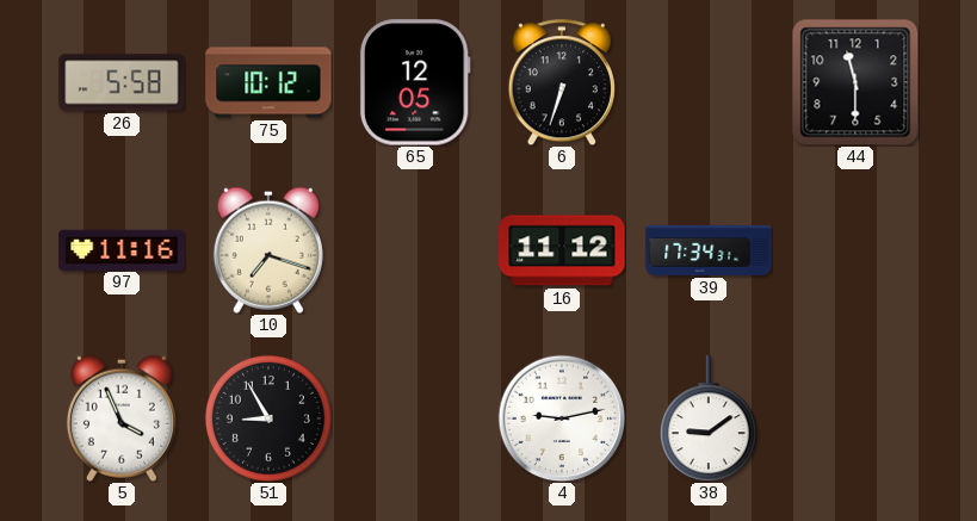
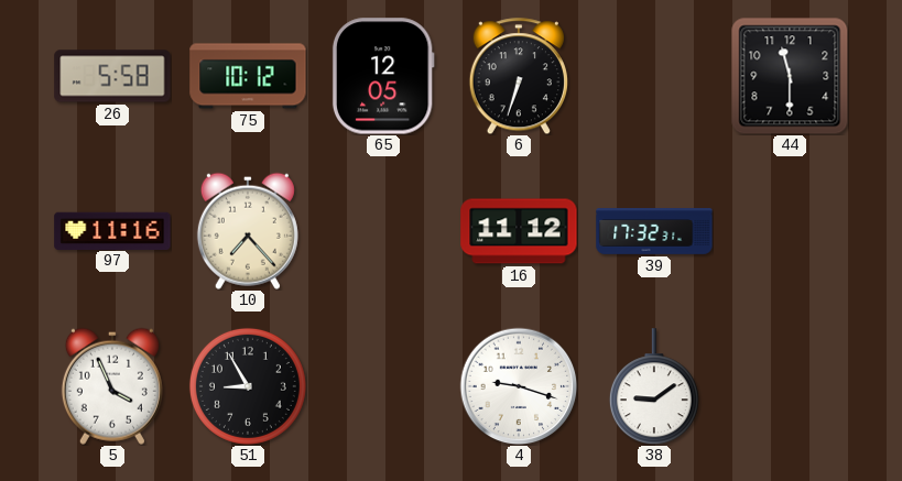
10: 7:18 -> 7:23
39: 17:34 -> 17:32
4: 9:13 -> 9:18
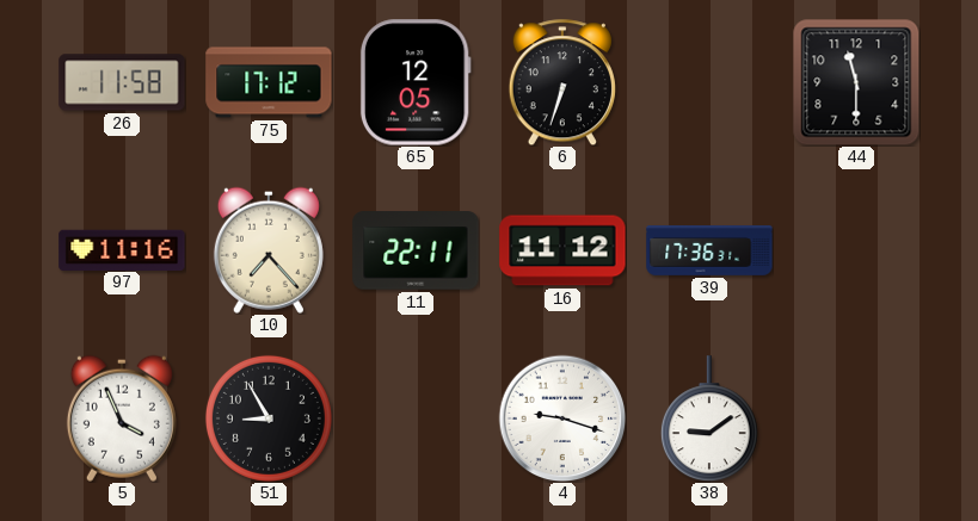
26: 5:58 -> 11:58
75: 10:12 -> 17:12
11: none -> 22:11
39: 17:32 -> 17:36
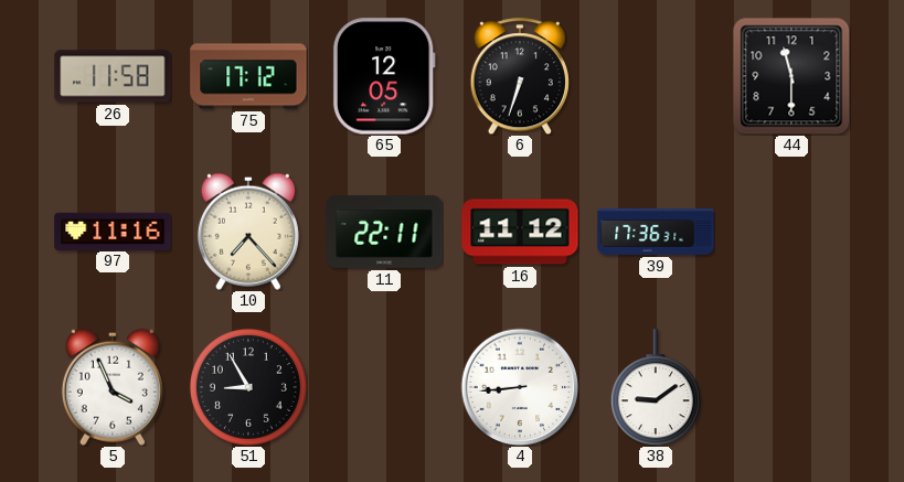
4: 9:18 -> 8:44
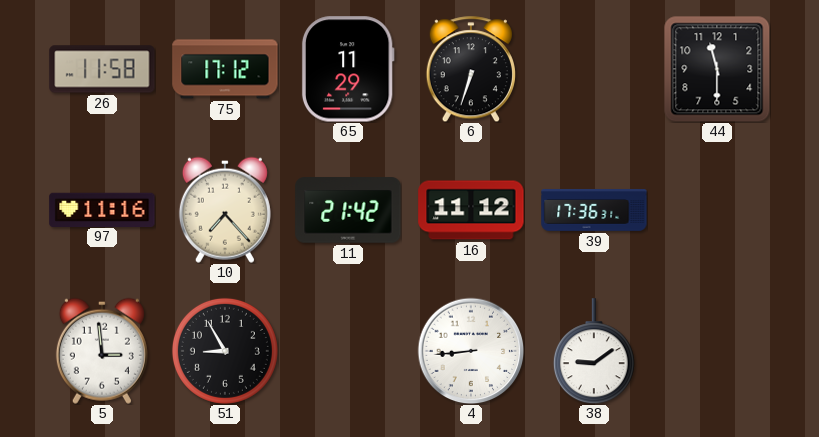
65: 12:05 -> 11:29
11: 22:11 -> 21:42
5: 3:56 -> 2:59
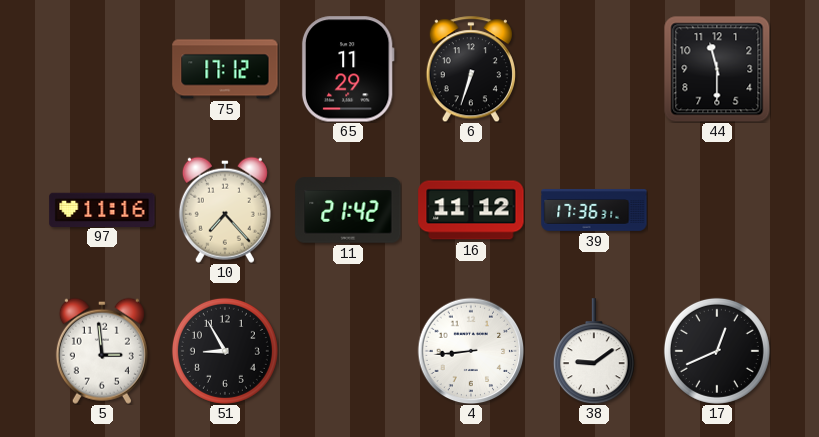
26: 11:58 -> none
17: none -> 12:41
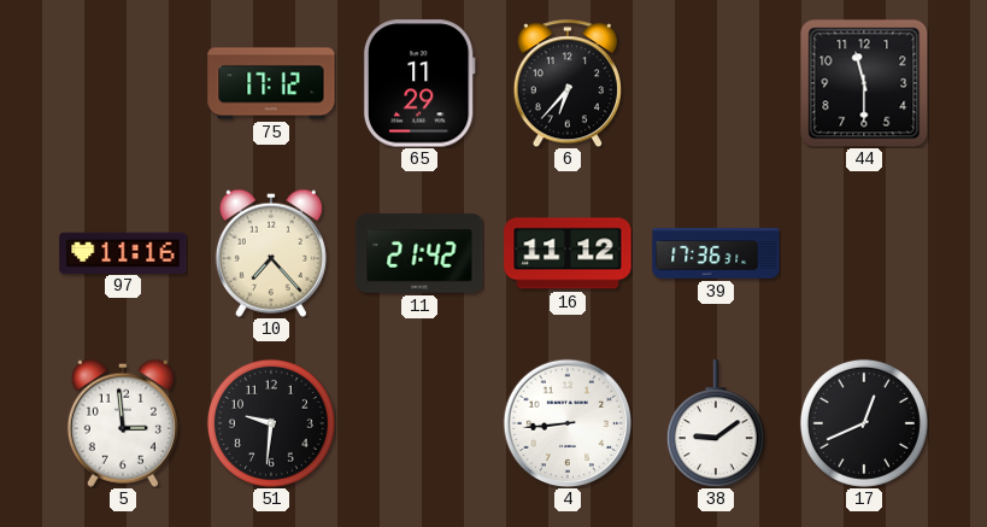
6: 6:33 -> 6:37
51: 8:55 -> 9:31
